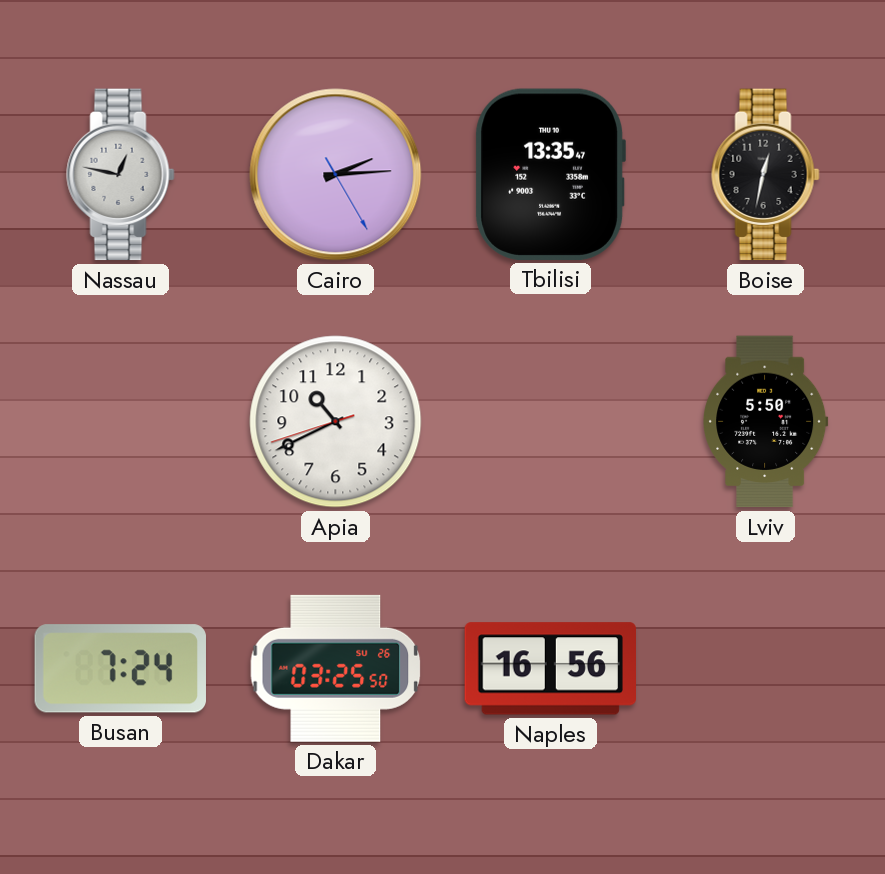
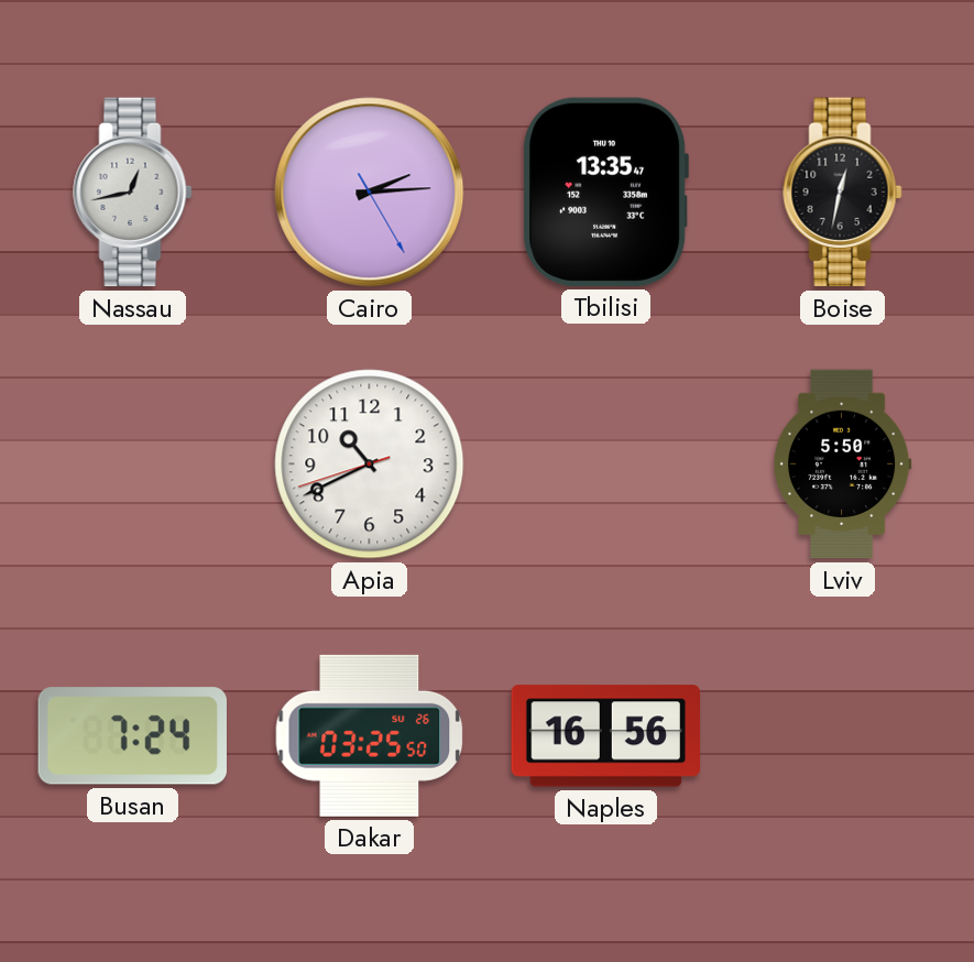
Nassau: 12:47 -> 12:43
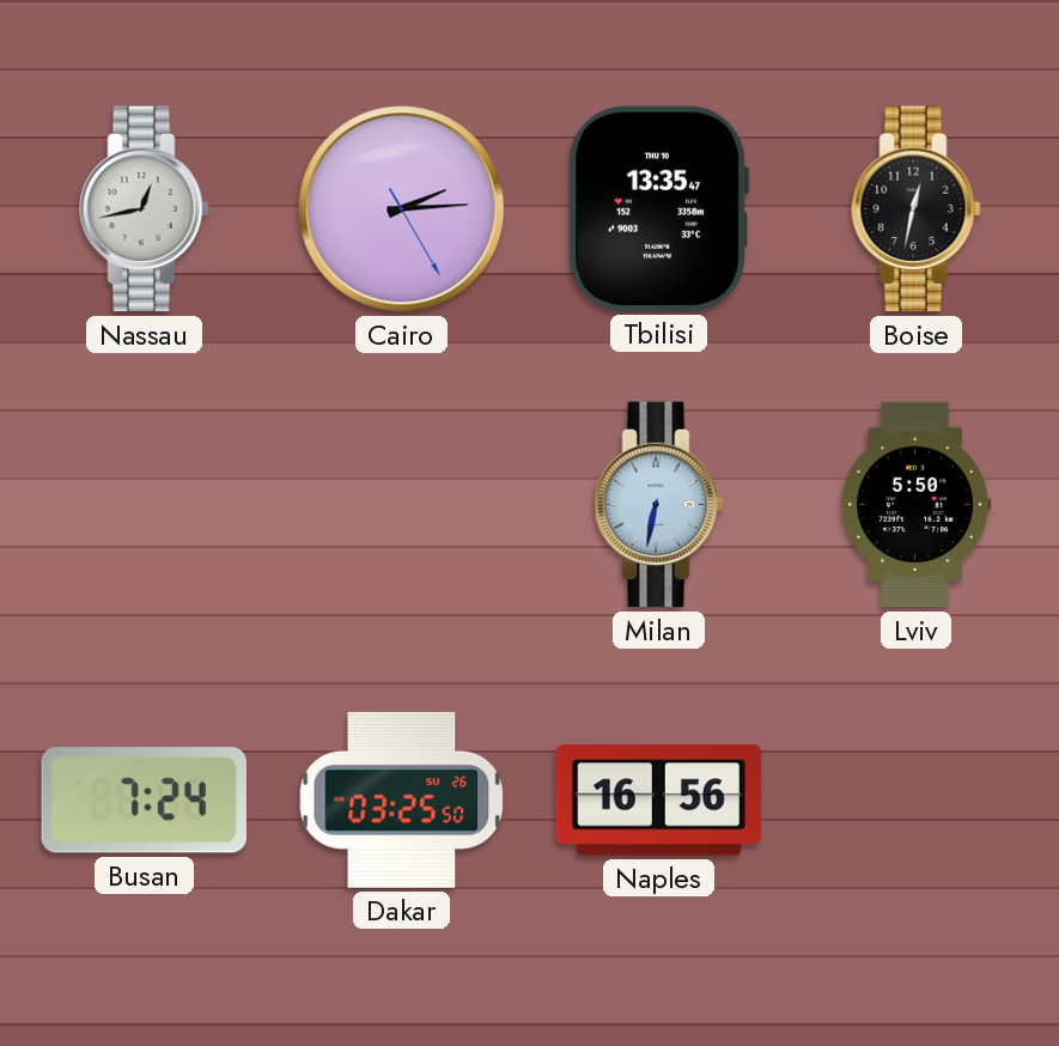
Apia: 10:40 -> none
Milan: none -> 6:32
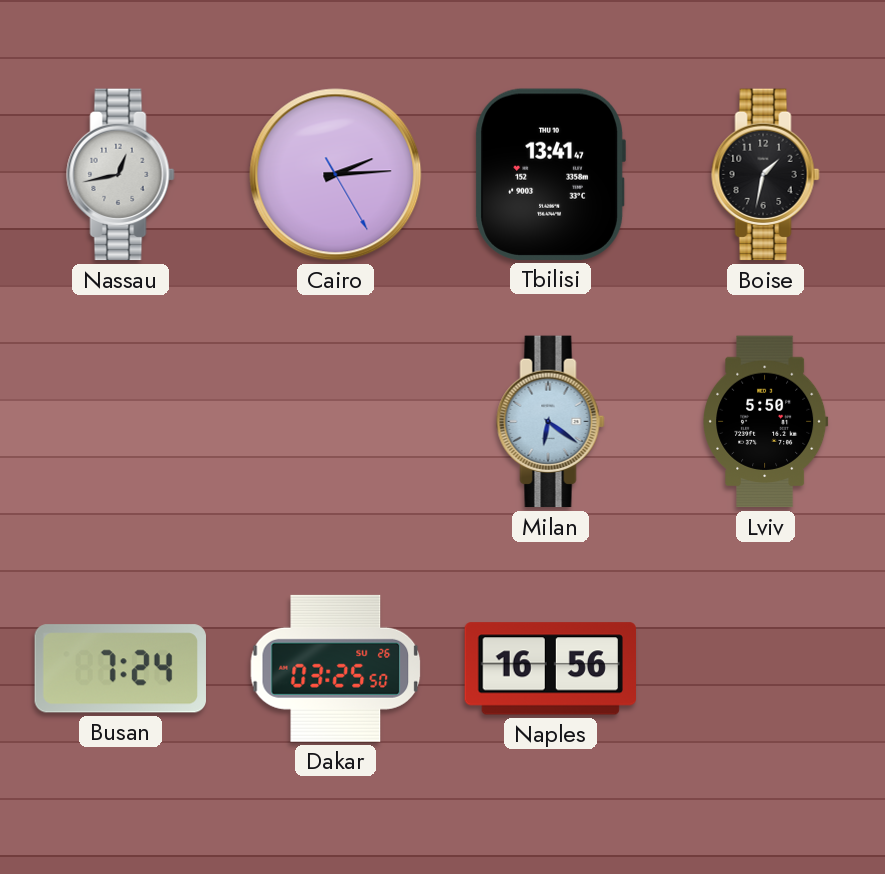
Tbilisi: 13:35 -> 13:41
Boise: 12:32 -> 1:32
Milan: 6:32 -> 6:21
